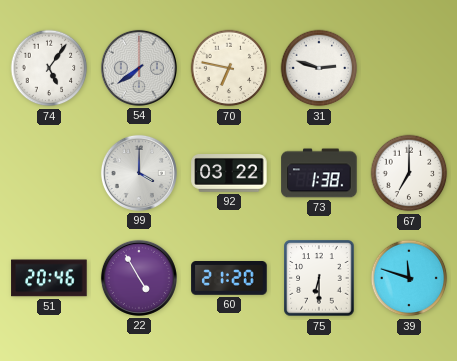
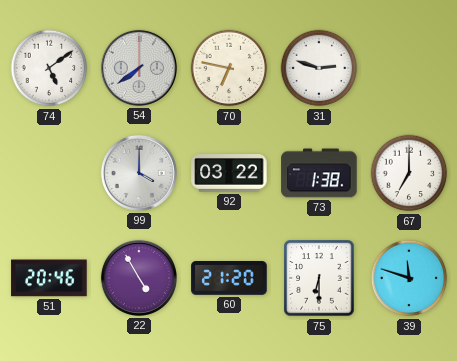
74: 5:06 -> 5:09
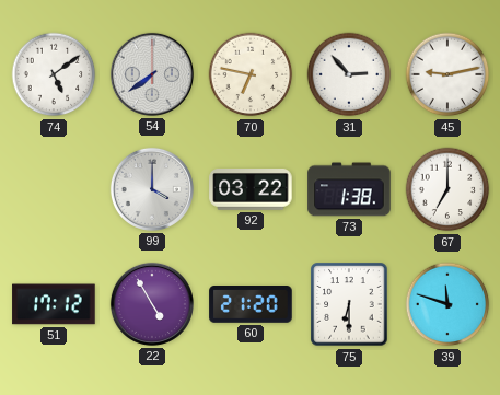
31: 2:48 -> 2:53
45: none -> 9:13
51: 20:46 -> 17:12
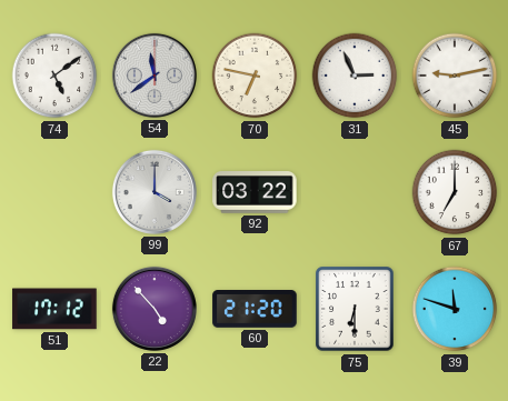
54: 7:39 -> 11:39
31: 2:53 -> 2:56
73: 1:38 -> none
22: 4:55 -> 4:53
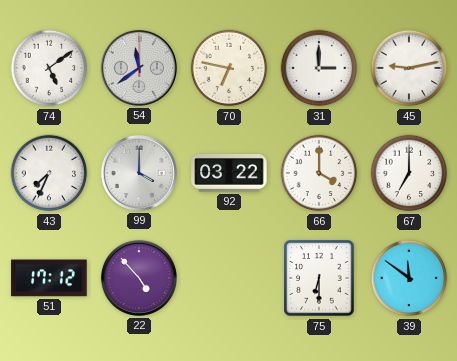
31: 2:56 -> 3:00
43: none -> 7:34
66: none -> 4:00
60: 21:20 -> none
39: 11:48 -> 11:51
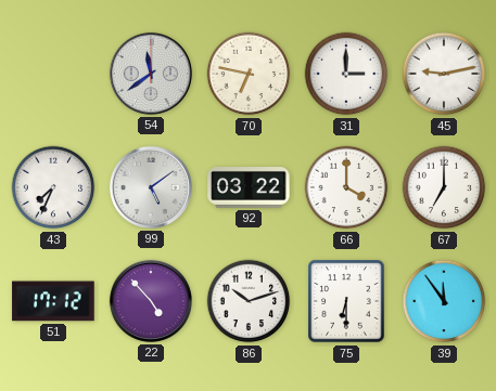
74: 5:09 -> none
99: 4:00 -> 5:09
86: none -> 10:12
39: 11:51 -> 11:54
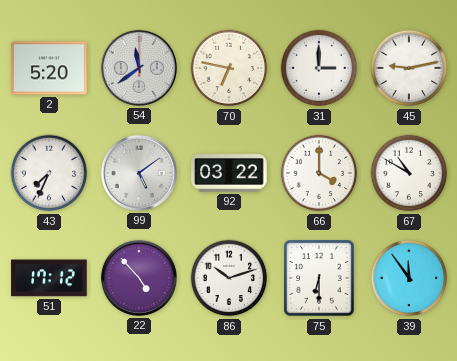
2: none -> 5:20
67: 7:00 -> 10:50
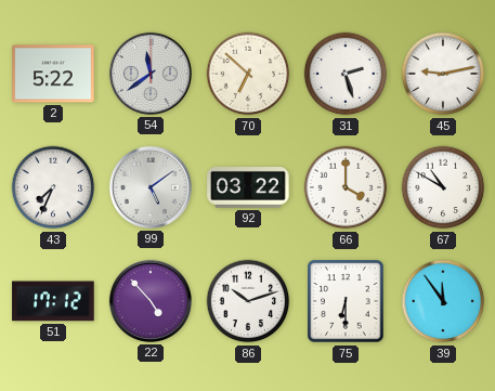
2: 5:20 -> 5:22
70: 6:47 -> 6:52
31: 3:00 -> 2:27
